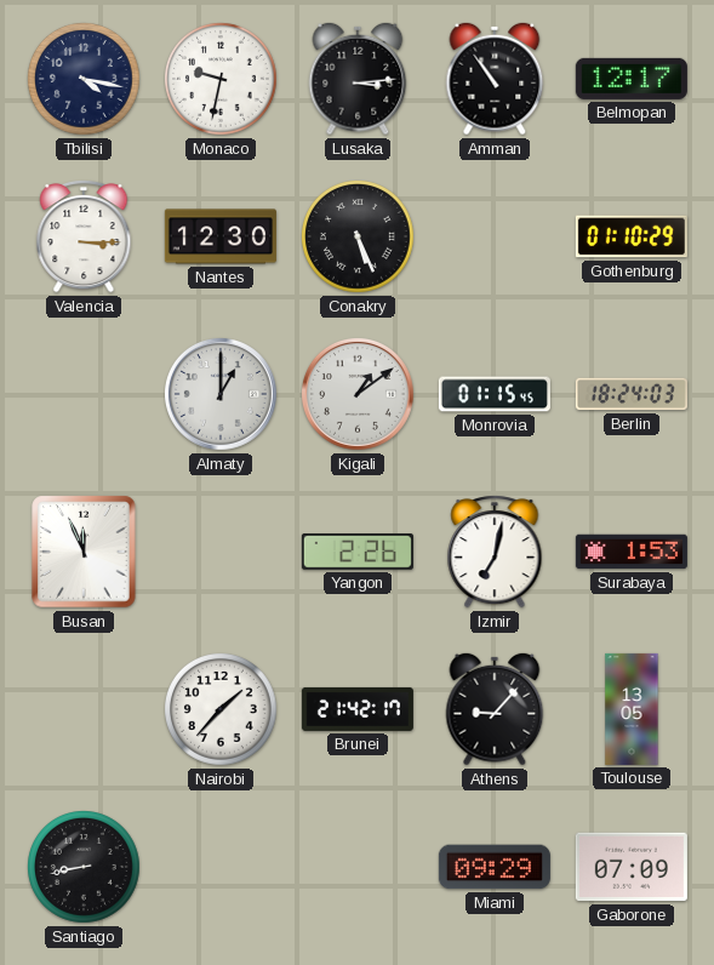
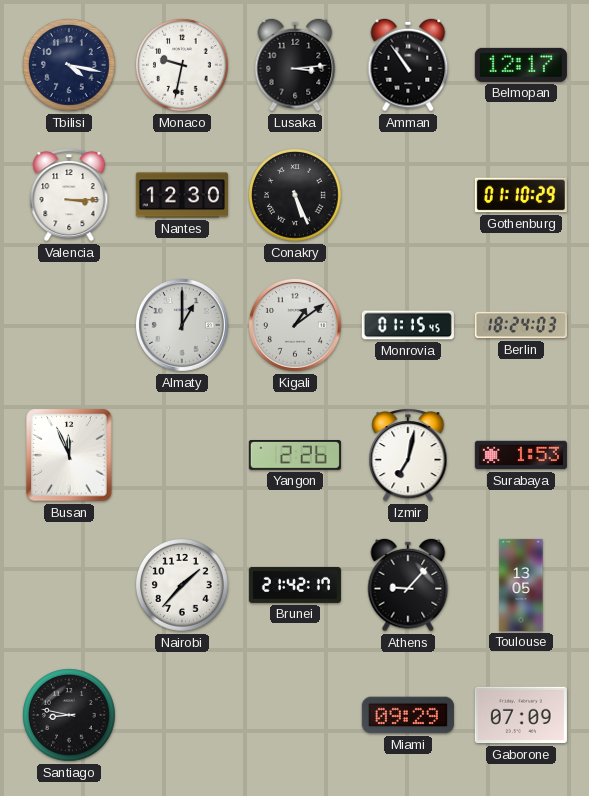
Santiago: 8:43 -> 8:47
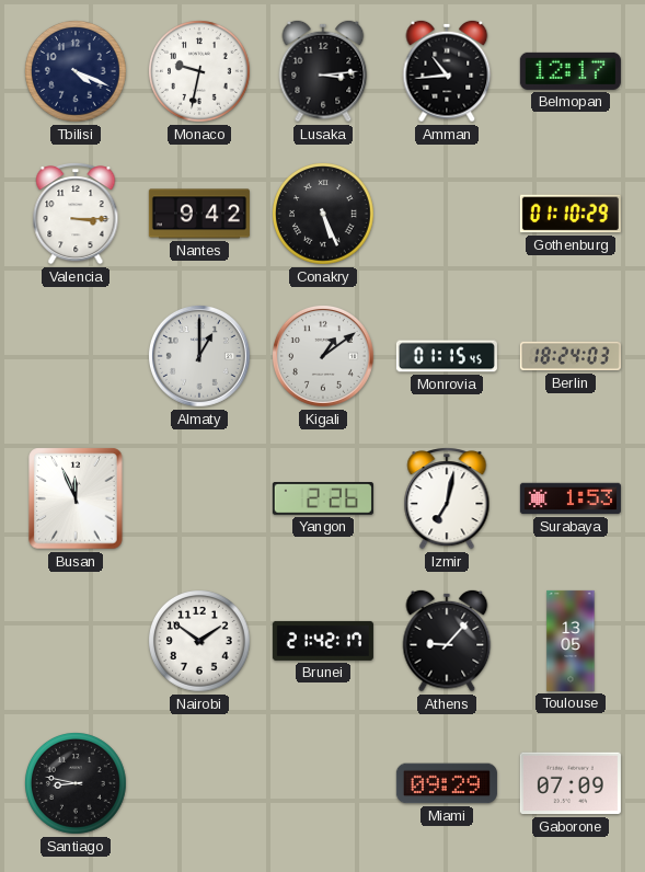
Tbilisi: 4:17 -> 4:19
Amman: 10:54 -> 10:44
Nantes: 12:30 -> 9:42
Nairobi: 1:37 -> 1:51
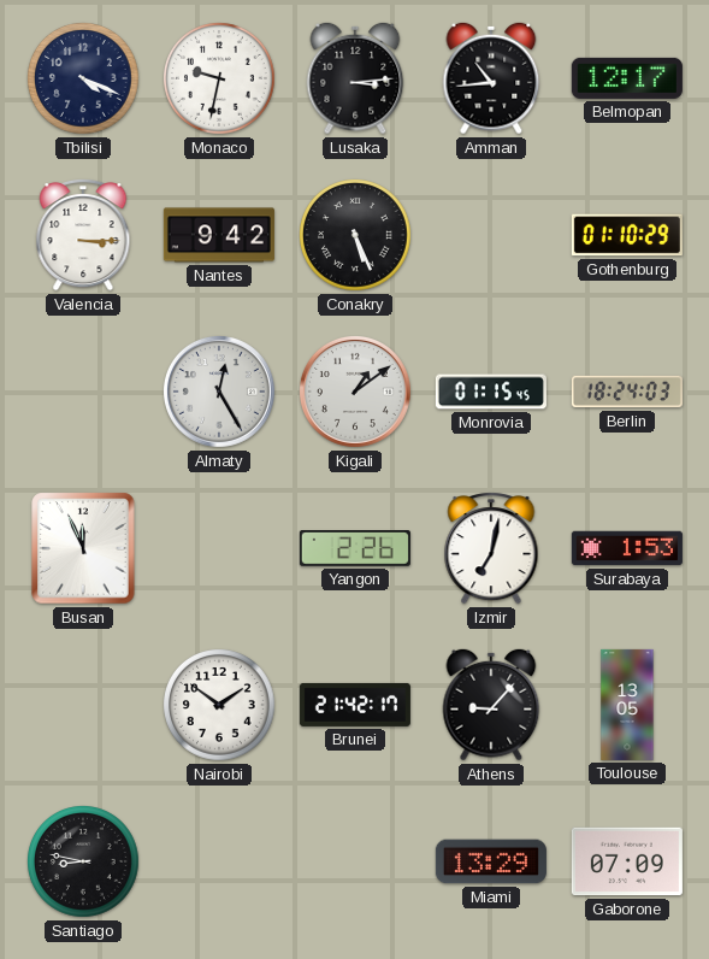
Almaty: 1:00 -> 12:25
Miami: 09:29 -> 13:29
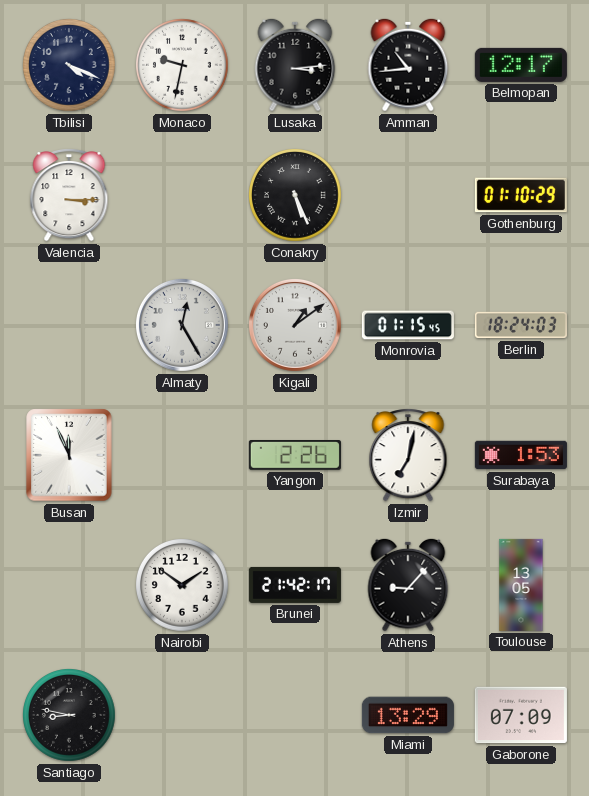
Nantes: 9:42 -> none
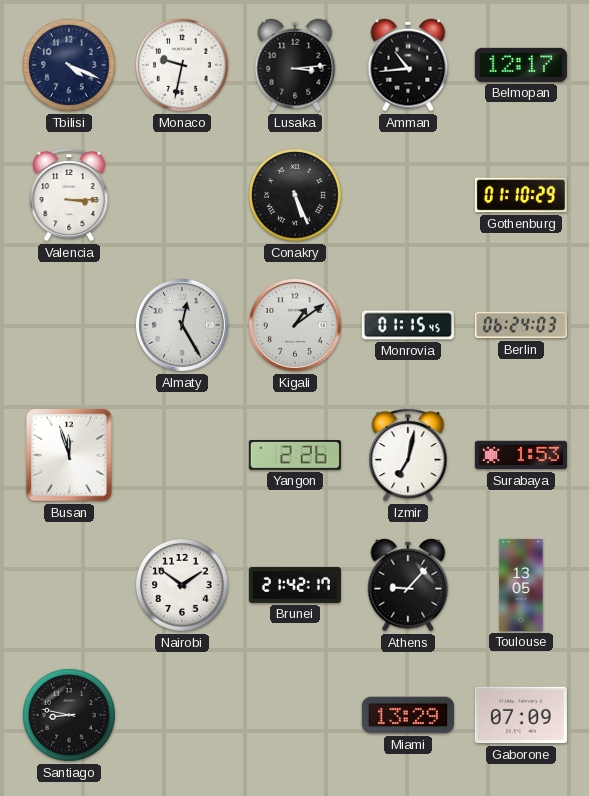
Berlin: 18:24 -> 06:24
Busan: 11:56 -> 11:57
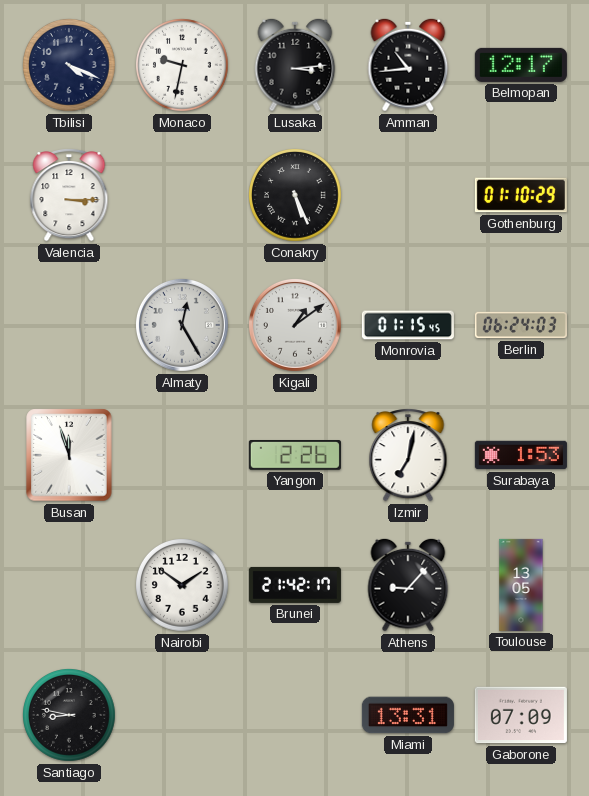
Miami: 13:29 -> 13:31
